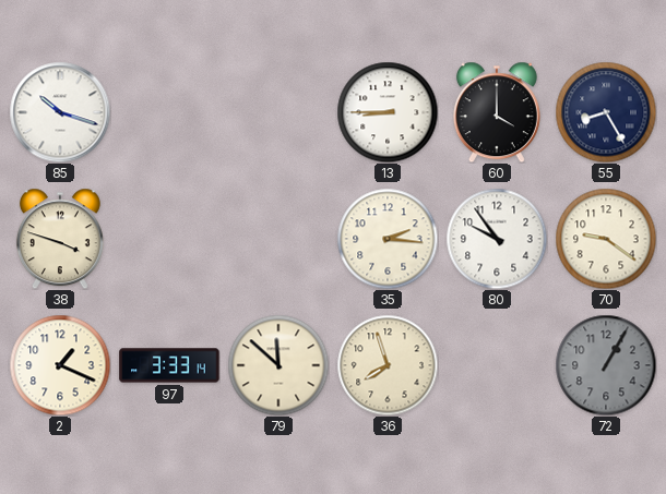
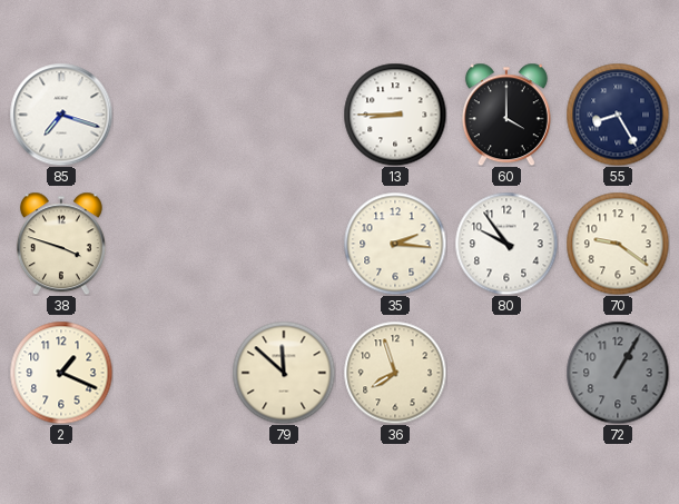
85: 10:18 -> 7:18
97: 3:33 -> none
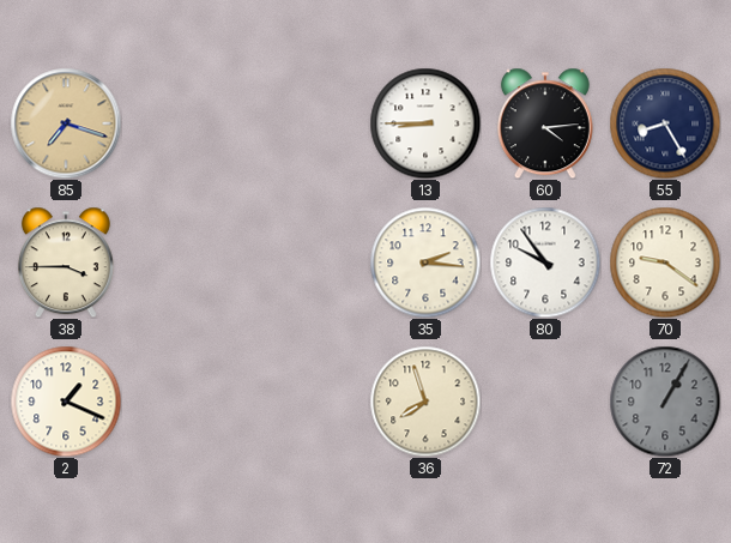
85 dial: white -> champagne
60: 4:00 -> 4:14
38: 3:48 -> 3:45
79: 11:52 -> none
